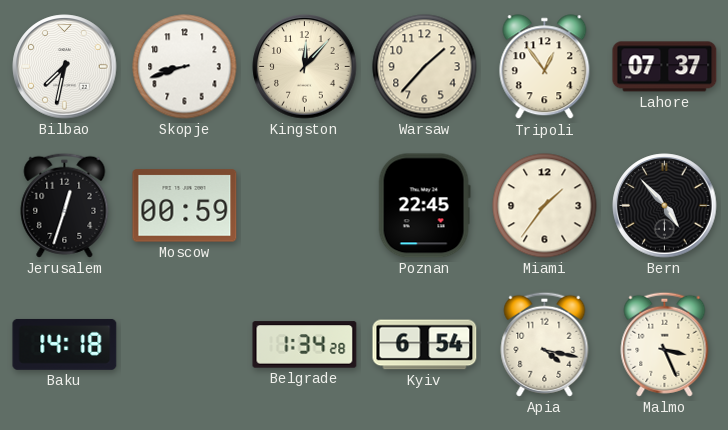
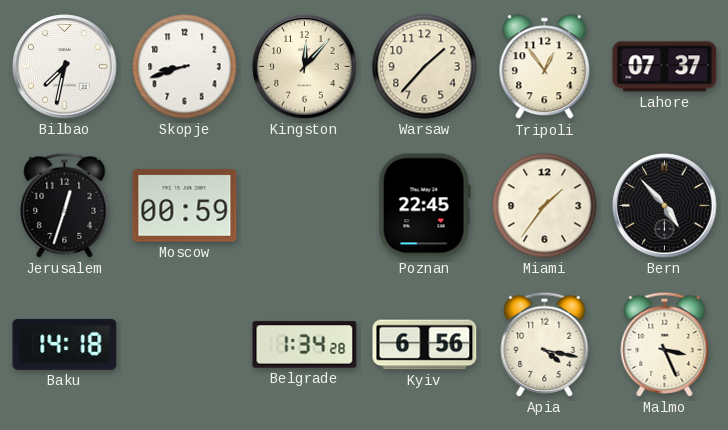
Kyiv: 6:54 -> 6:56
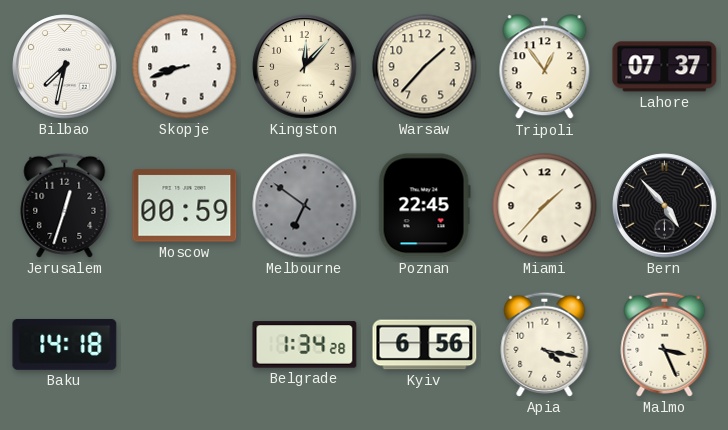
Melbourne: none -> 6:51
Miami: 1:36 -> 1:37
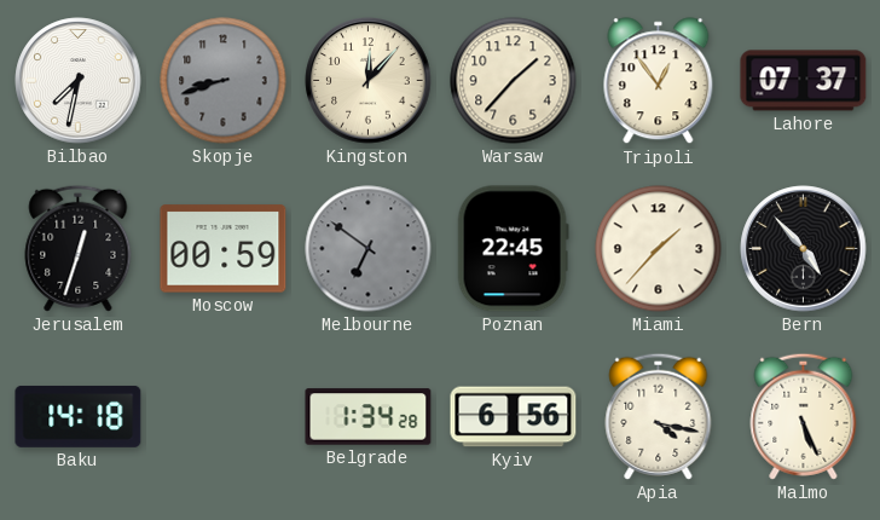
Skopje dial: white -> grey
Malmo: 3:26 -> 5:26
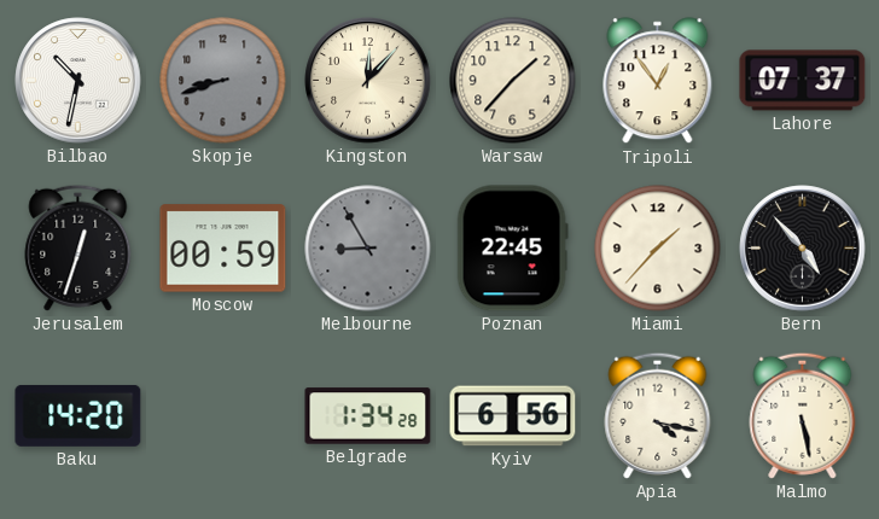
Bilbao: 7:32 -> 10:32
Melbourne: 6:51 -> 8:55
Baku: 14:18 -> 14:20
Malmo: 5:26 -> 5:28
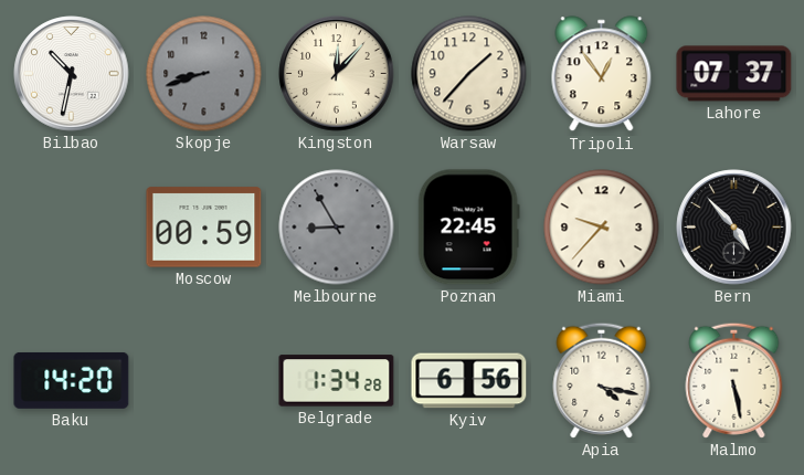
Jerusalem: 12:33 -> none
Miami: 1:37 -> 9:37
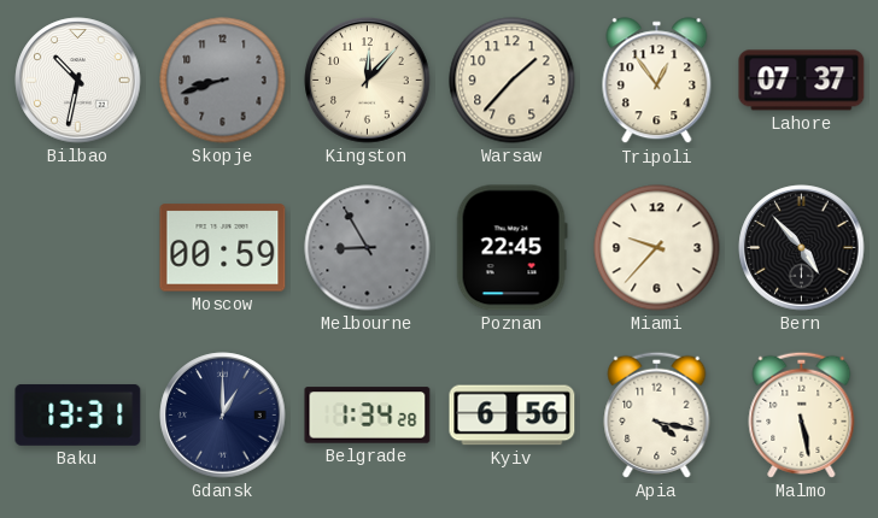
Baku: 14:20 -> 13:31
Gdansk: none -> 1:00
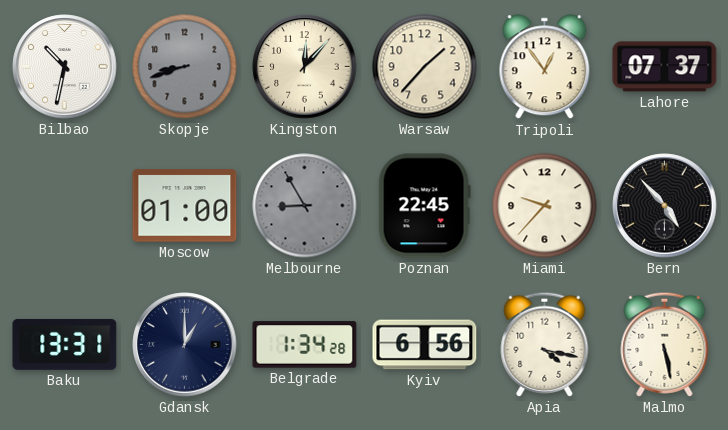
Moscow: 00:59 -> 01:00
